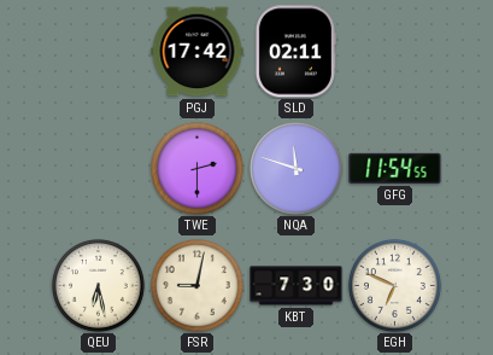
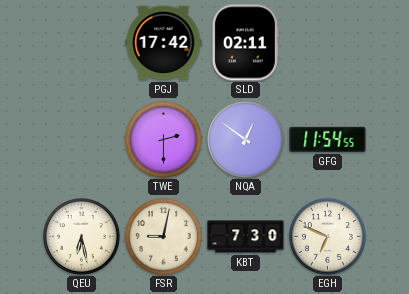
NQA: 11:48 -> 12:51
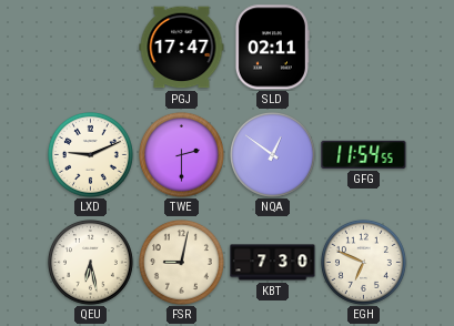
PGJ: 17:42 -> 17:47
LXD: none -> 9:11
